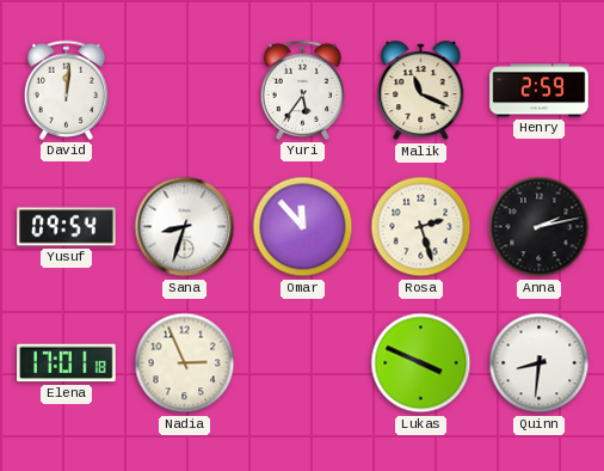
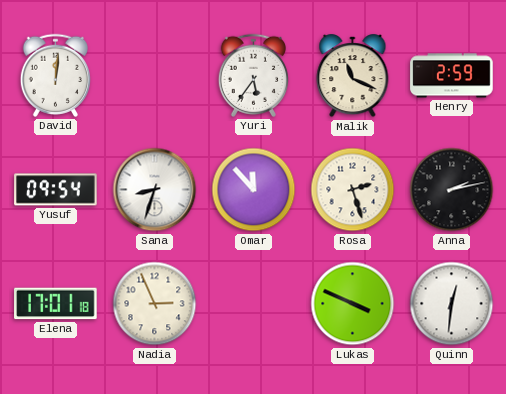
Quinn: 8:31 -> 12:31
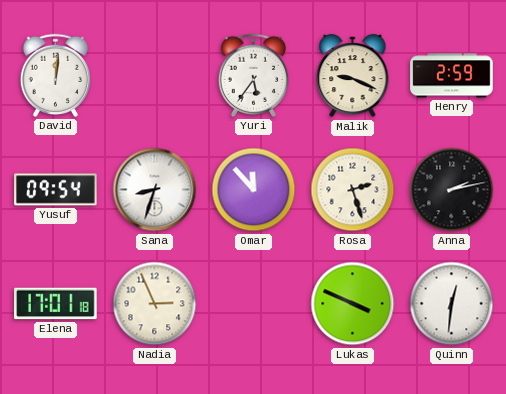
Malik: 11:19 -> 9:19
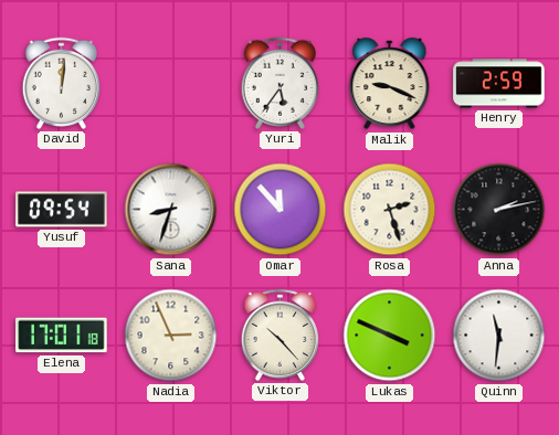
Viktor: none -> 10:23
Quinn: 12:31 -> 11:31
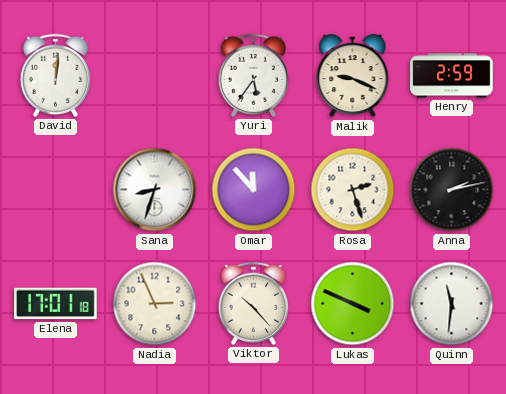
Yusuf: 09:54 -> none
